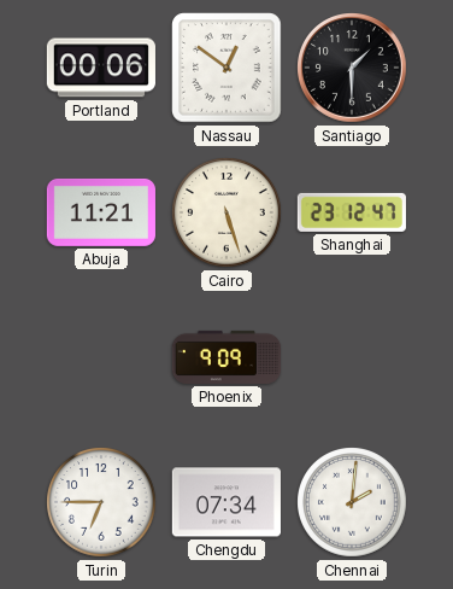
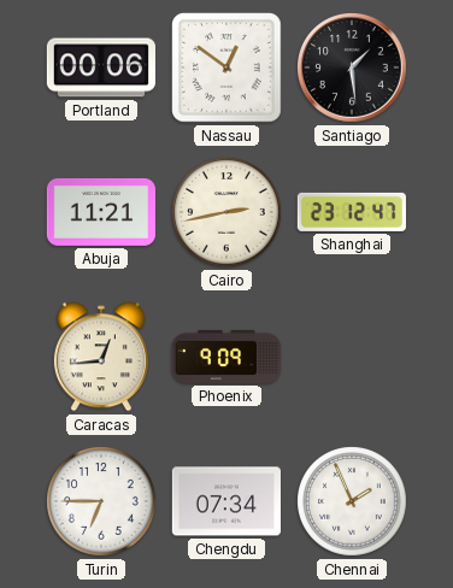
Santiago: 1:30 -> 1:29
Cairo: 5:27 -> 2:43
Caracas: none -> 12:44
Chennai: 2:01 -> 1:56
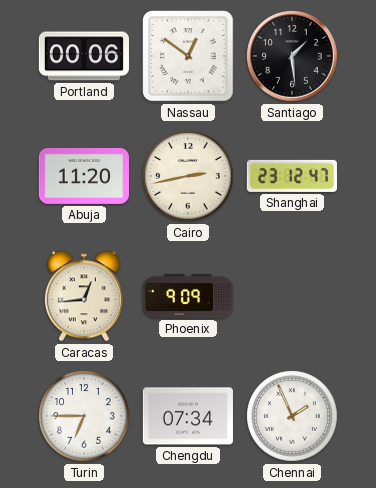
Abuja: 11:21 -> 11:20
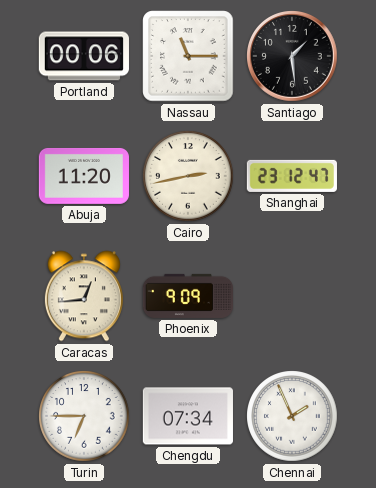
Nassau: 12:51 -> 11:15
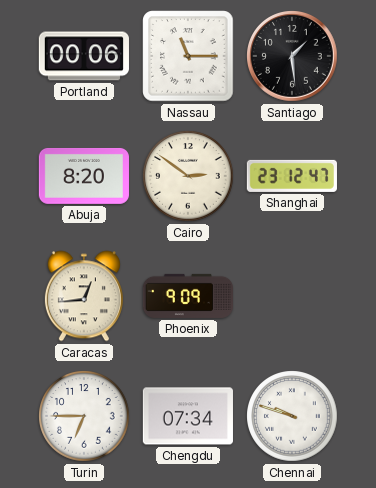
Abuja: 11:20 -> 8:20
Cairo: 2:43 -> 2:51
Chennai: 1:56 -> 9:48
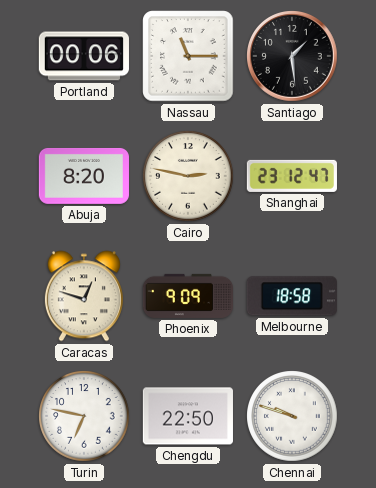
Cairo: 2:51 -> 2:47
Caracas: 12:44 -> 12:48
Melbourne: none -> 18:58
Turin: 6:45 -> 6:47
Chengdu: 07:34 -> 22:50
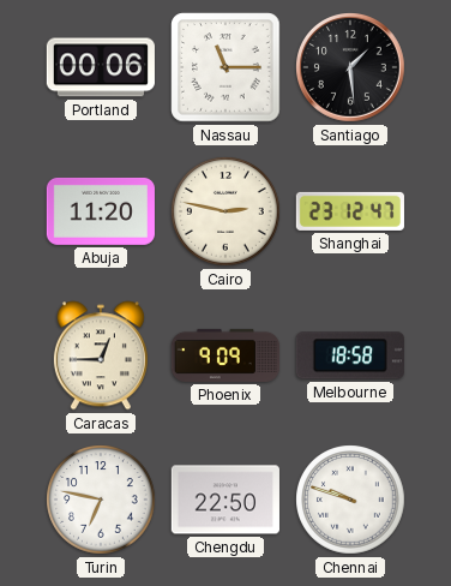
Abuja: 8:20 -> 11:20
Caracas: 12:48 -> 12:45
